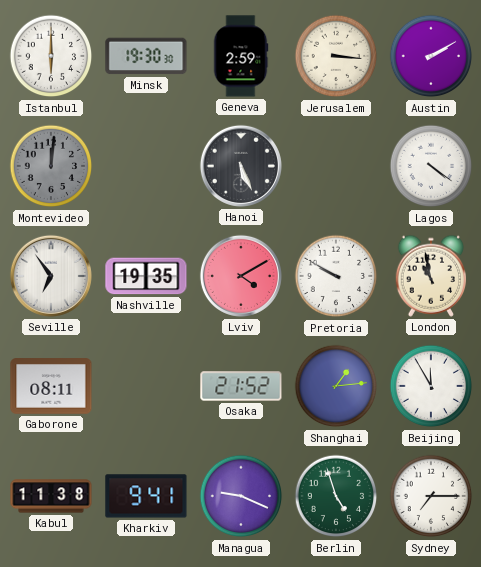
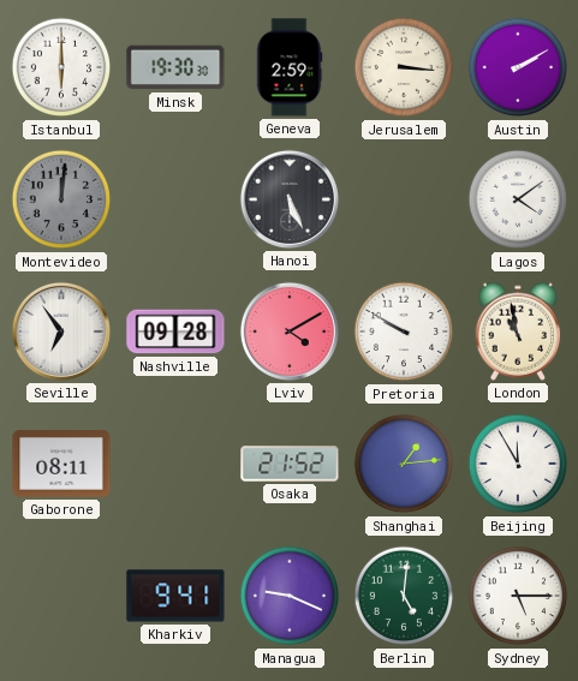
Lagos: 4:21 -> 4:09
Nashville: 19:35 -> 09:28
Kabul: 11:38 -> none
Berlin: 4:57 -> 5:01
Sydney: 7:15 -> 5:15
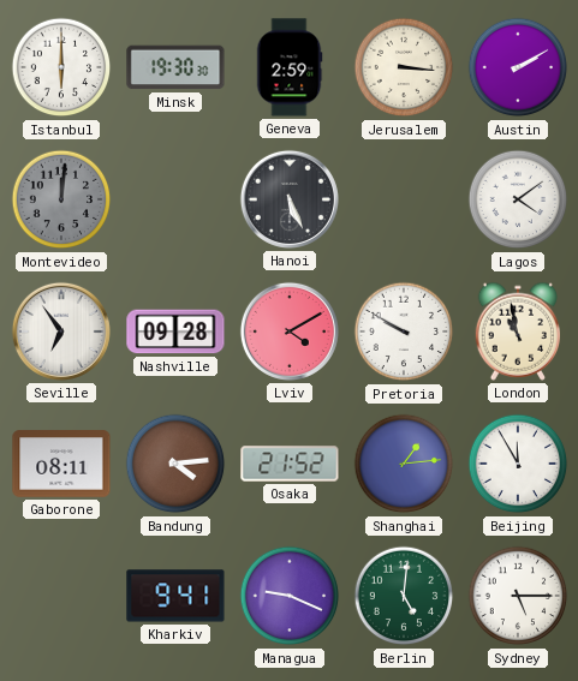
Bandung: none -> 4:14
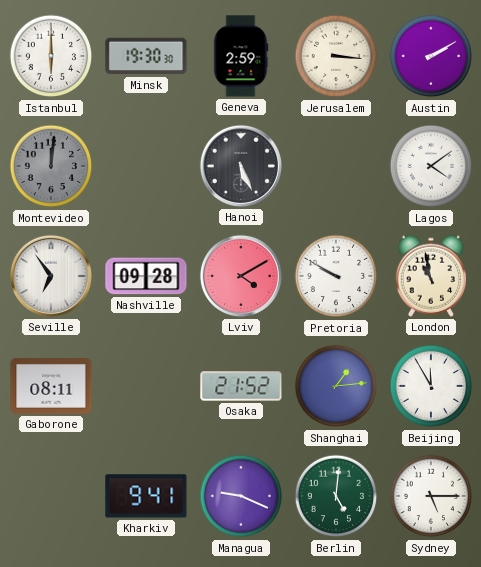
Bandung: 4:14 -> none
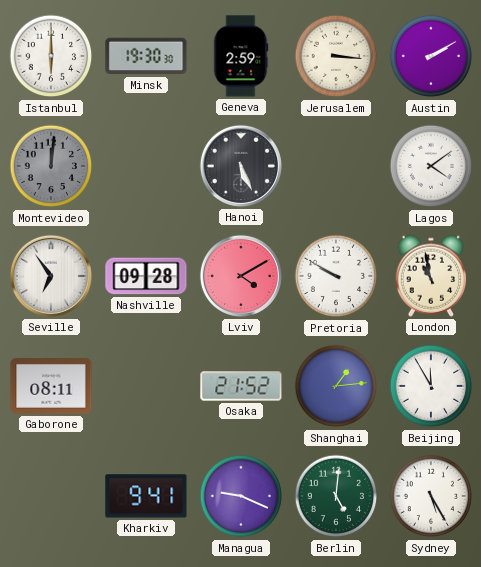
Sydney: 5:15 -> 5:25
